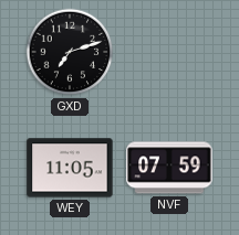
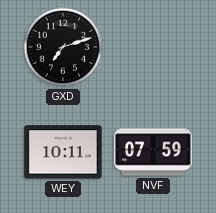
WEY: 11:05 -> 10:11
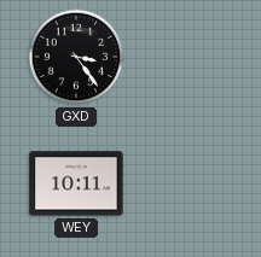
GXD: 7:12 -> 3:24
NVF: 07:59 -> none
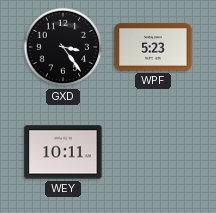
WPF: none -> 5:23
